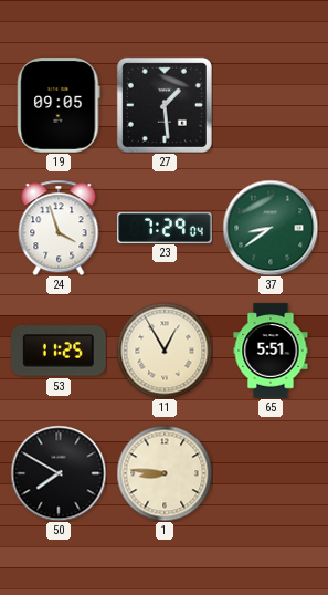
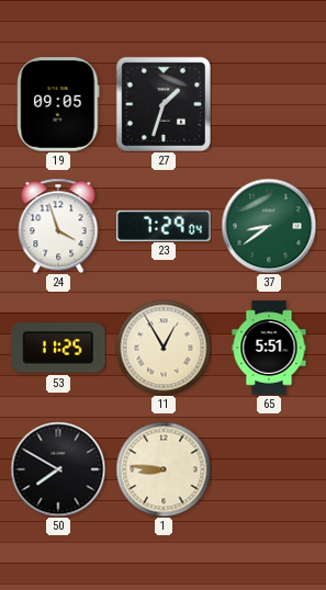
27: 1:29 -> 1:33
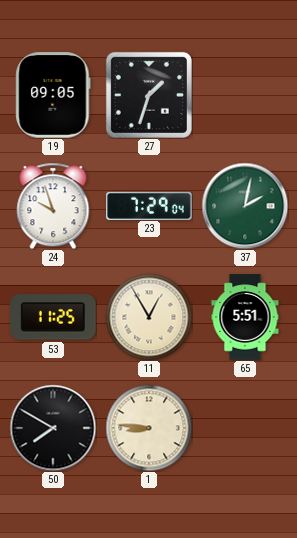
24: 3:57 -> 9:57
37: 8:39 -> 2:02
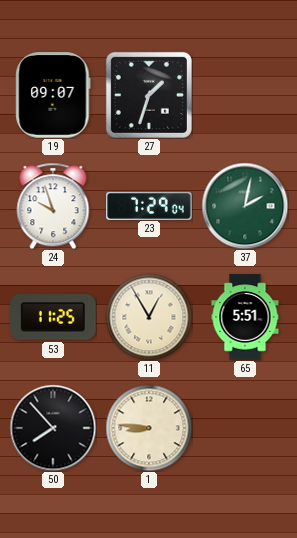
19: 09:05 -> 09:07
50: 7:50 -> 7:53
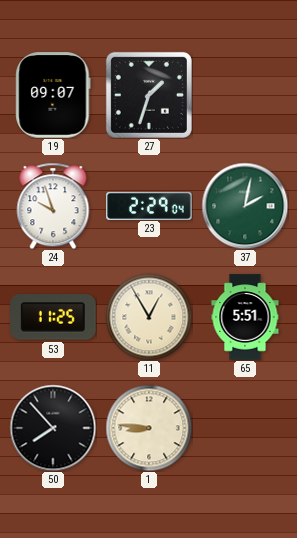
23: 7:29 -> 2:29
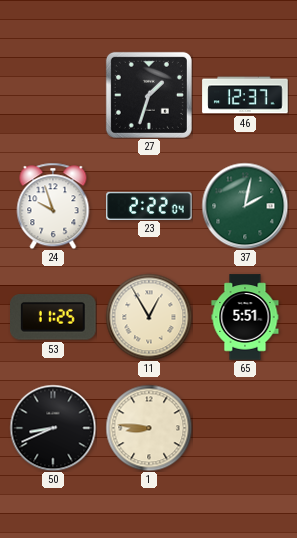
19: 09:07 -> none
46: none -> 12:37
23: 2:29 -> 2:22
50: 7:53 -> 8:41
